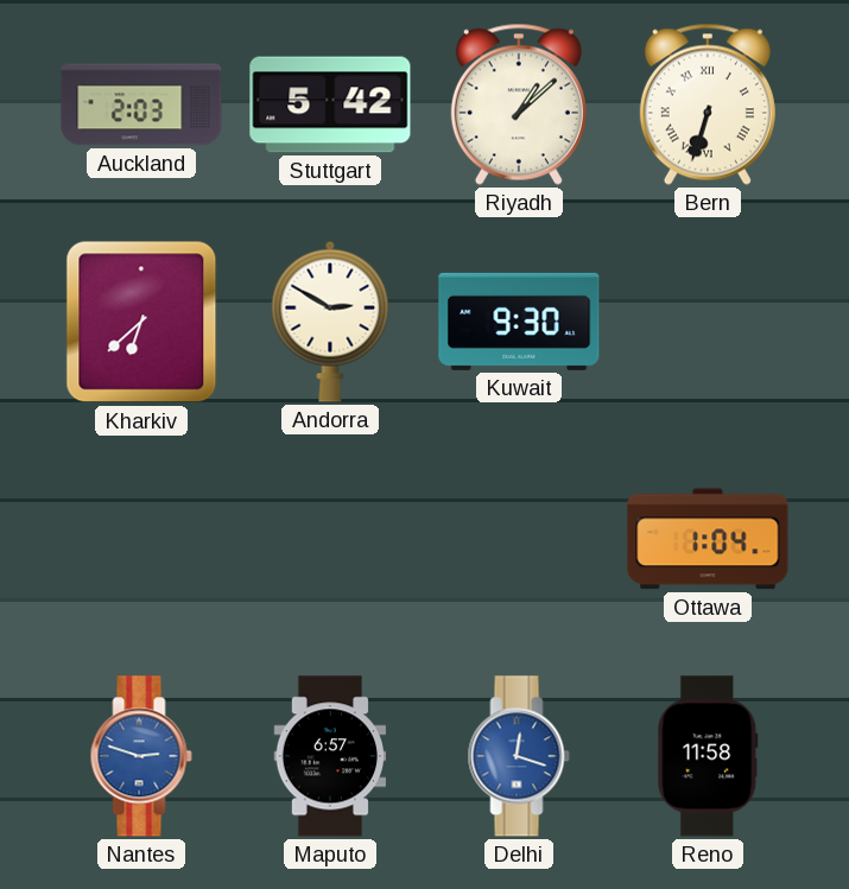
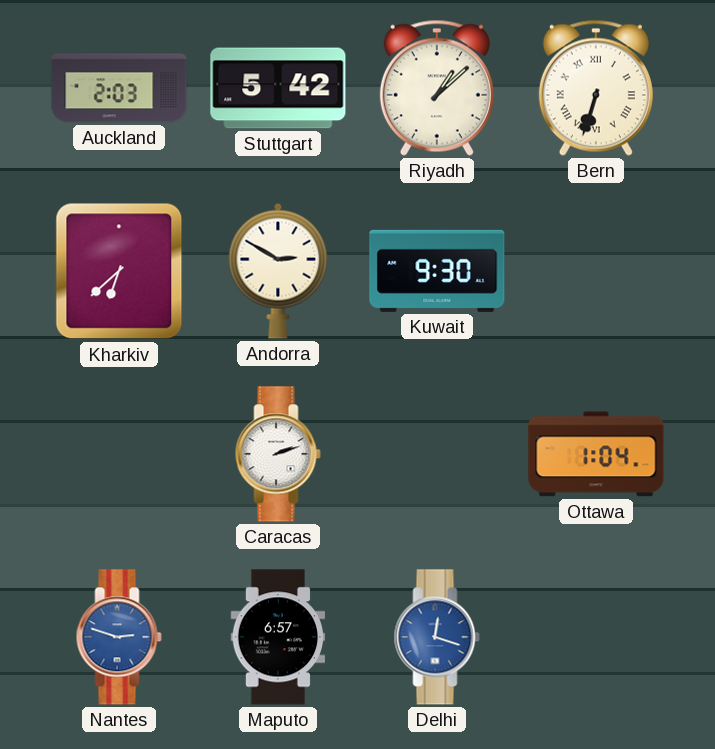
Caracas: none -> 2:12
Reno: 11:58 -> none
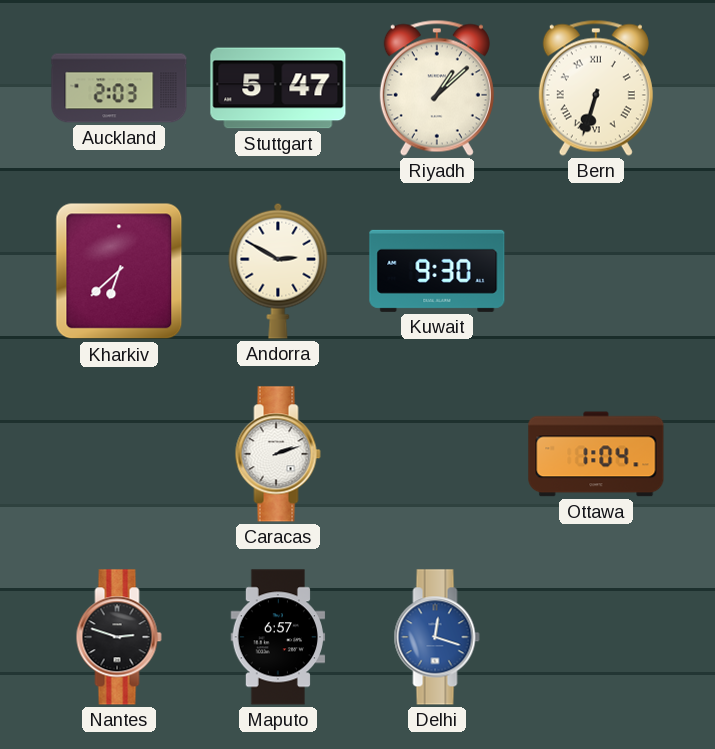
Stuttgart: 5:42 -> 5:47
Nantes dial: blue -> black
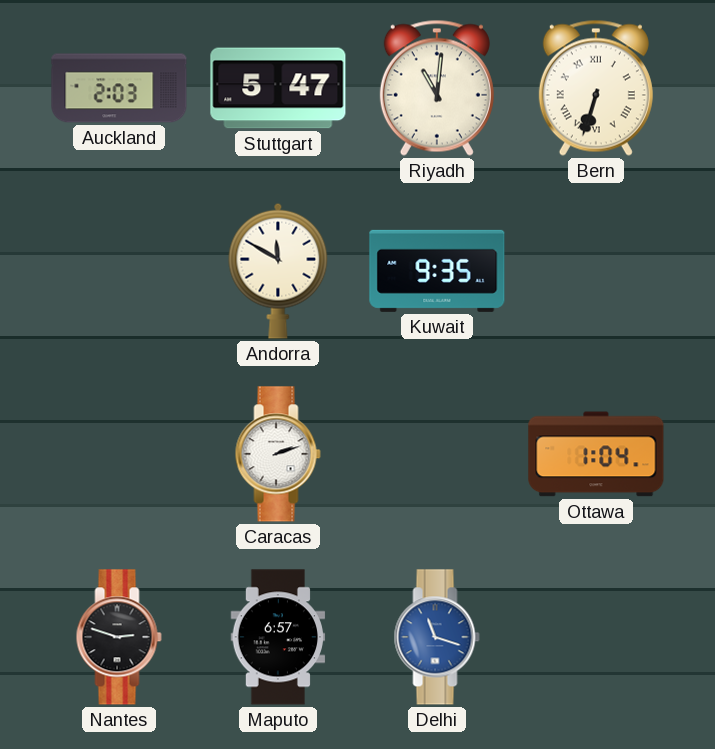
Riyadh: 1:08 -> 11:01
Kharkiv: 6:38 -> none
Andorra: 2:50 -> 11:50
Kuwait: 9:30 -> 9:35
Delhi: 12:18 -> 11:18
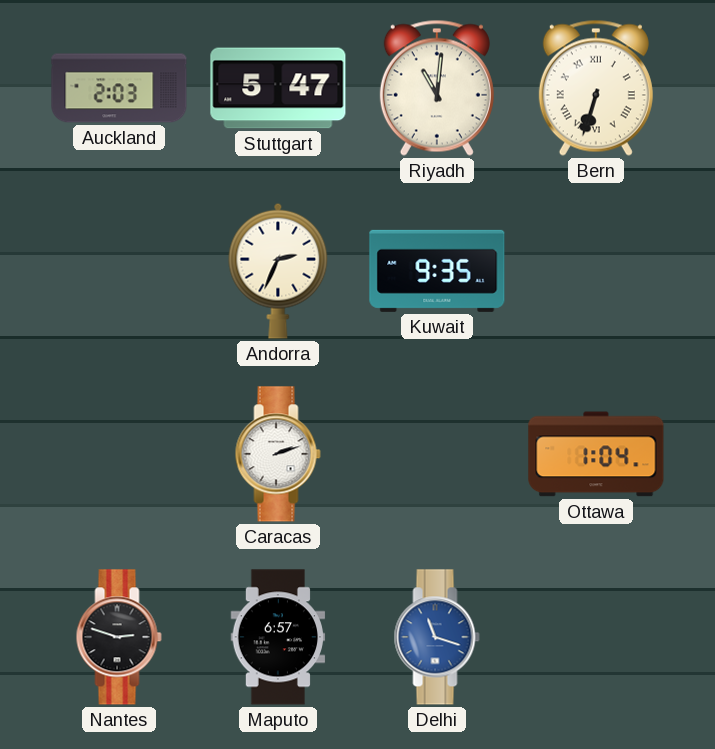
Andorra: 11:50 -> 2:34
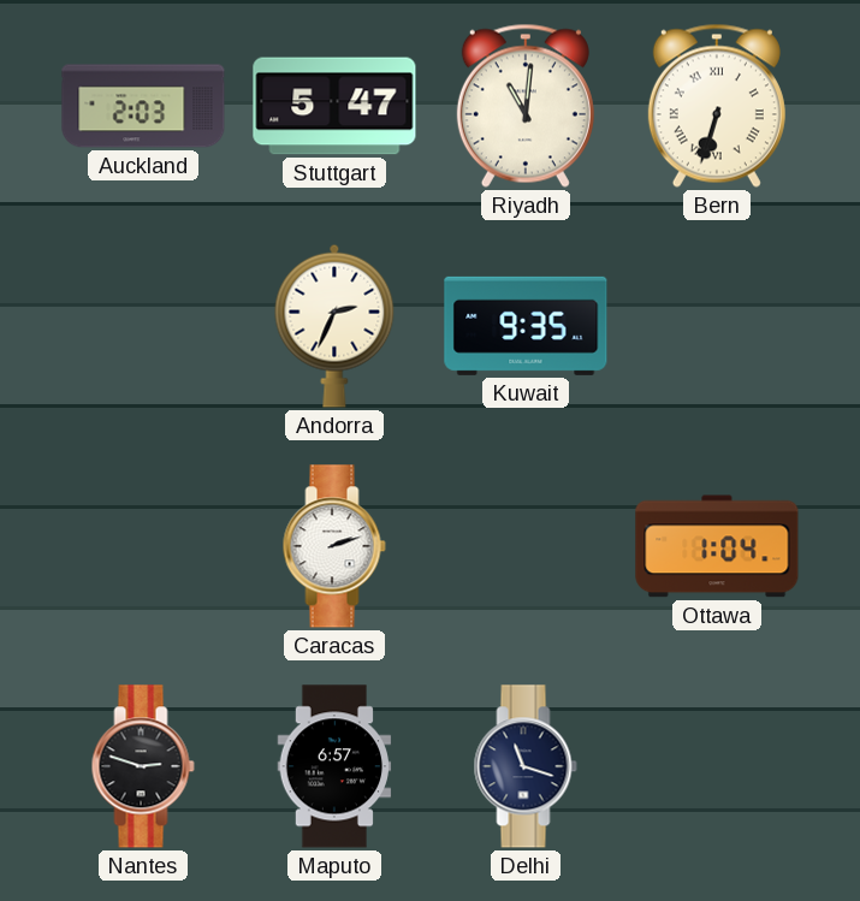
Delhi dial: blue -> navy
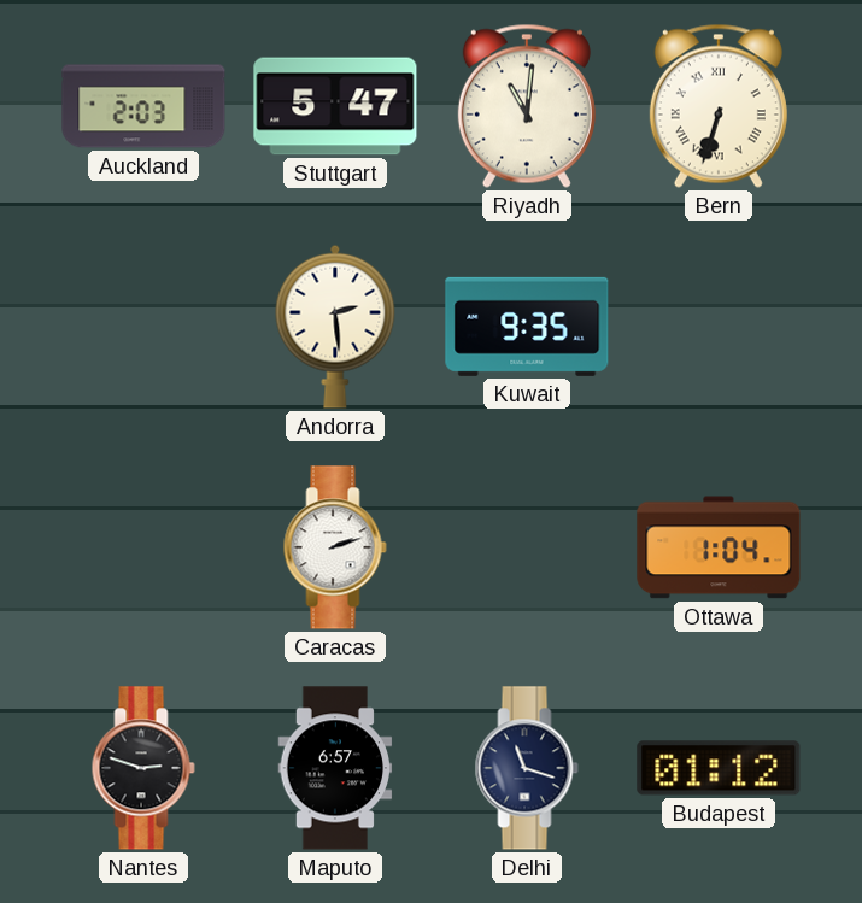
Andorra: 2:34 -> 2:29
Budapest: none -> 01:12
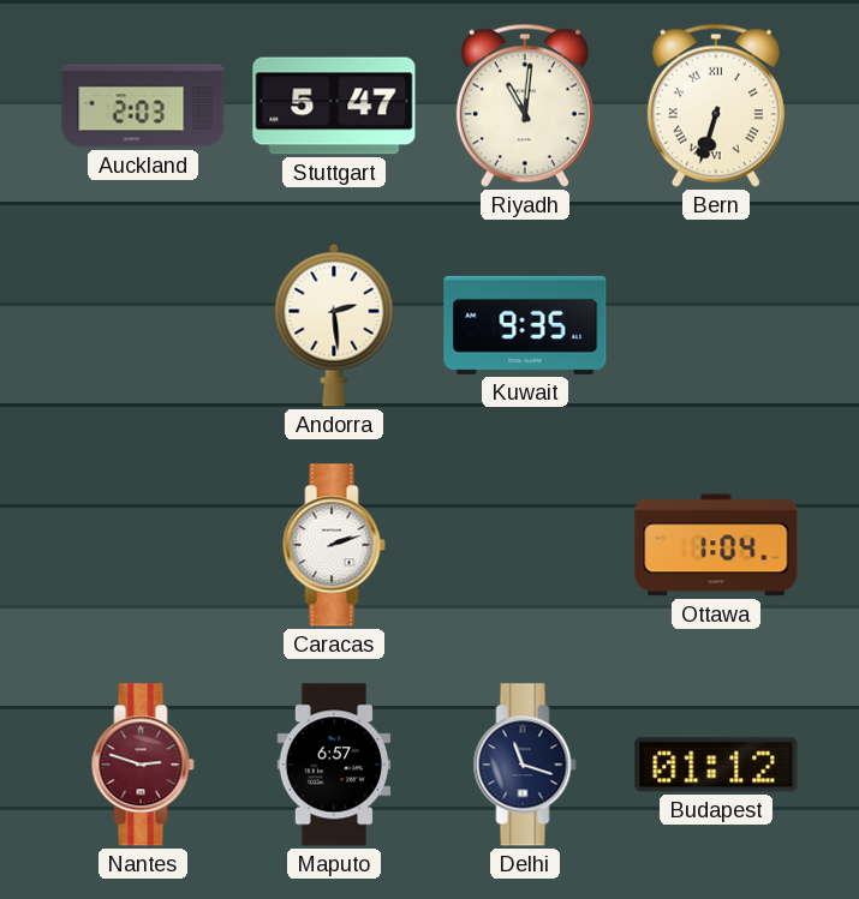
Nantes dial: black -> burgundy
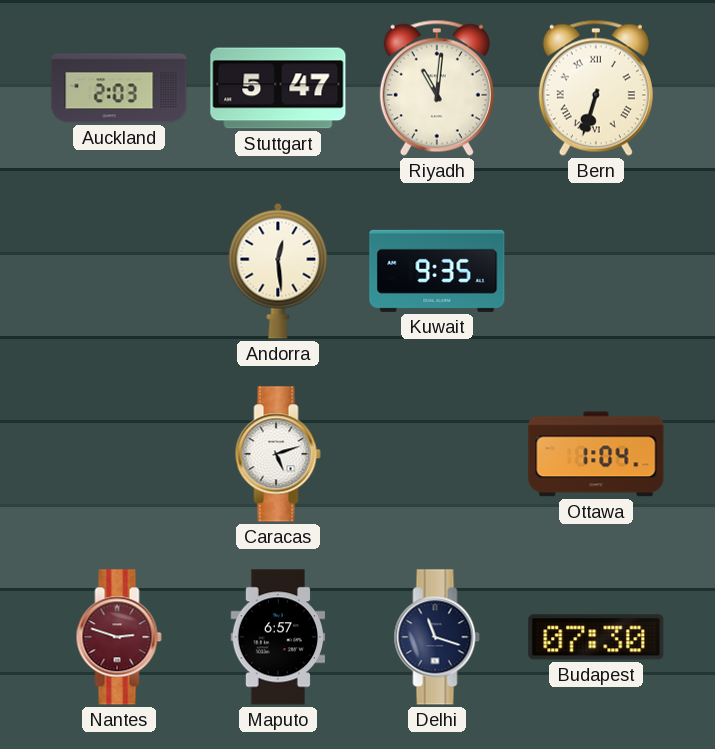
Andorra: 2:29 -> 12:29
Caracas: 2:12 -> 5:12
Budapest: 01:12 -> 07:30
